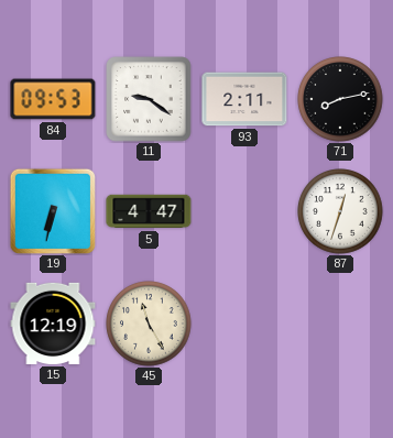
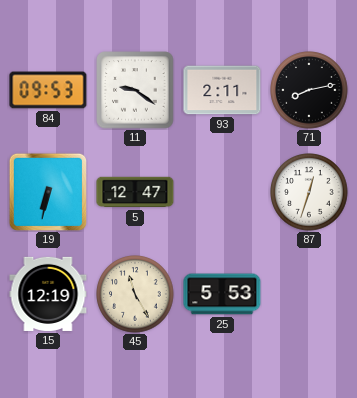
5: 4:47 -> 12:47
25: none -> 5:53
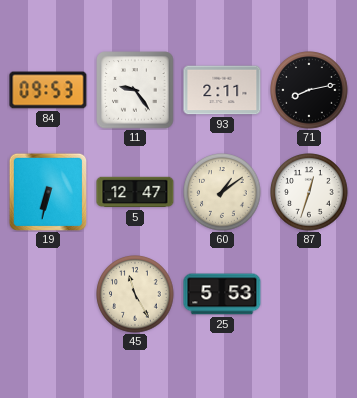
11: 9:21 -> 9:24
60: none -> 1:09
15: 12:19 -> none
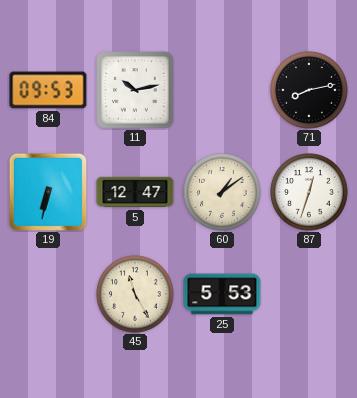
11: 9:24 -> 10:13
93: 2:11 -> none
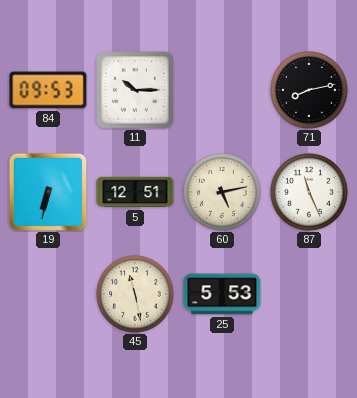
11: 10:13 -> 10:15
5: 12:47 -> 12:51
60: 1:09 -> 5:13
87: 12:33 -> 11:26
45: 11:25 -> 11:28
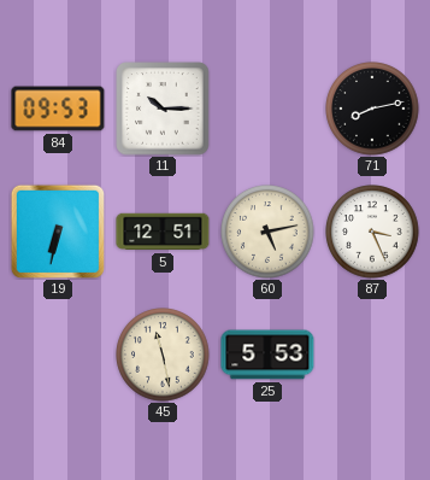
87: 11:26 -> 3:26
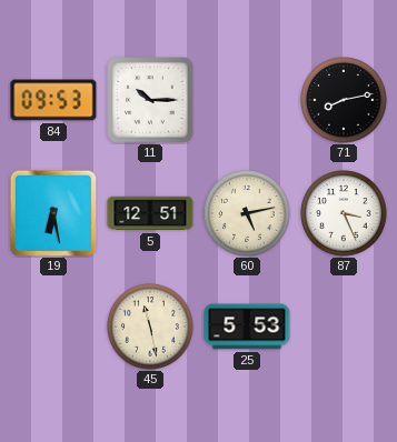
19: 6:32 -> 6:28
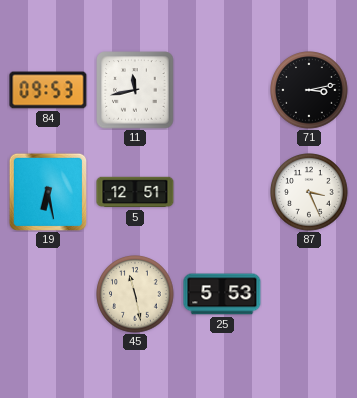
11: 10:15 -> 11:43
71: 8:13 -> 3:13
60: 5:13 -> none
